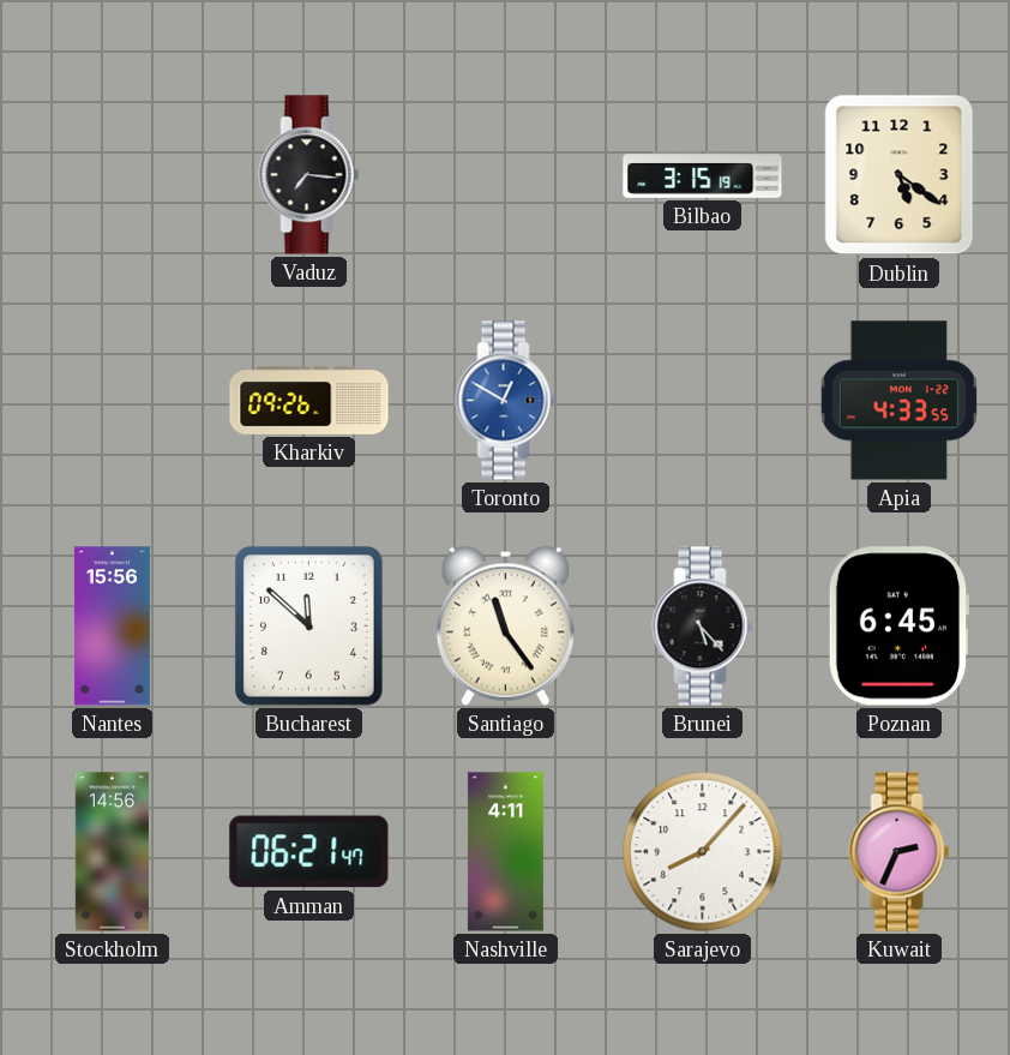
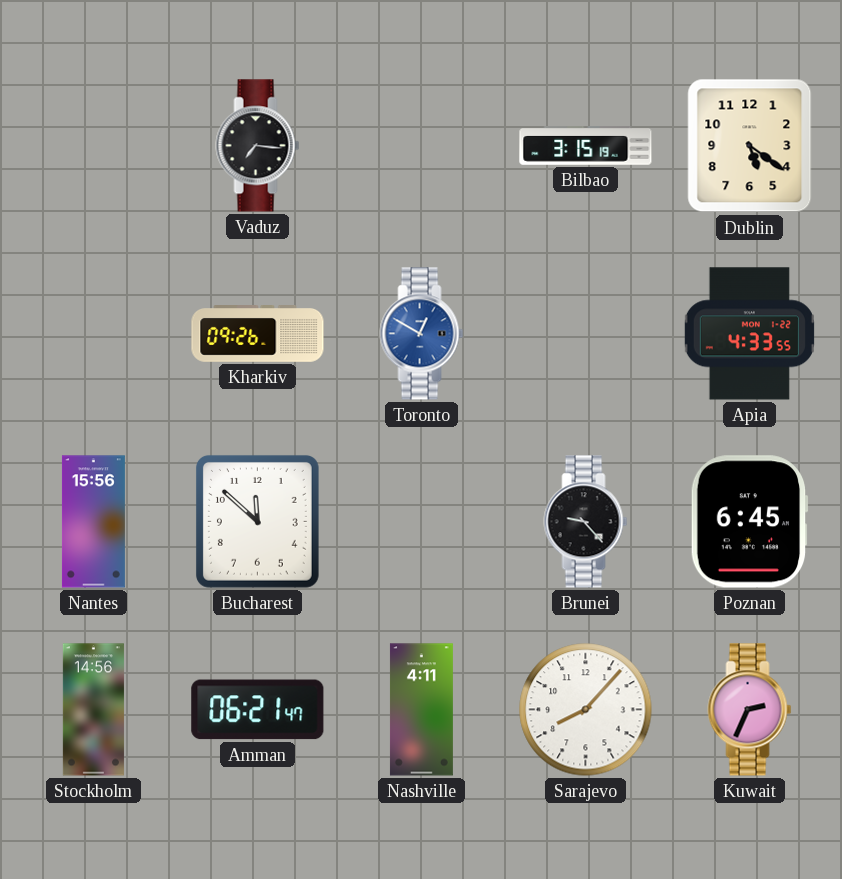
Santiago: 11:24 -> none
Brunei: 5:23 -> 9:23
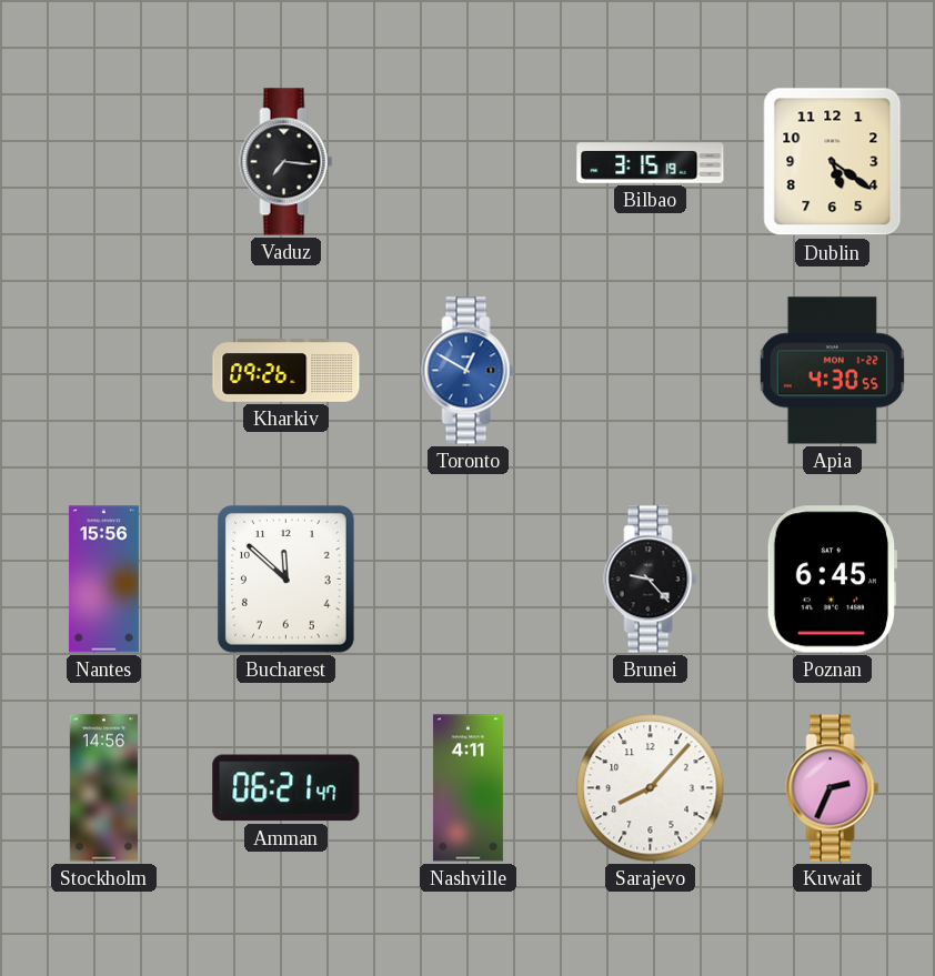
Apia: 4:33 -> 4:30
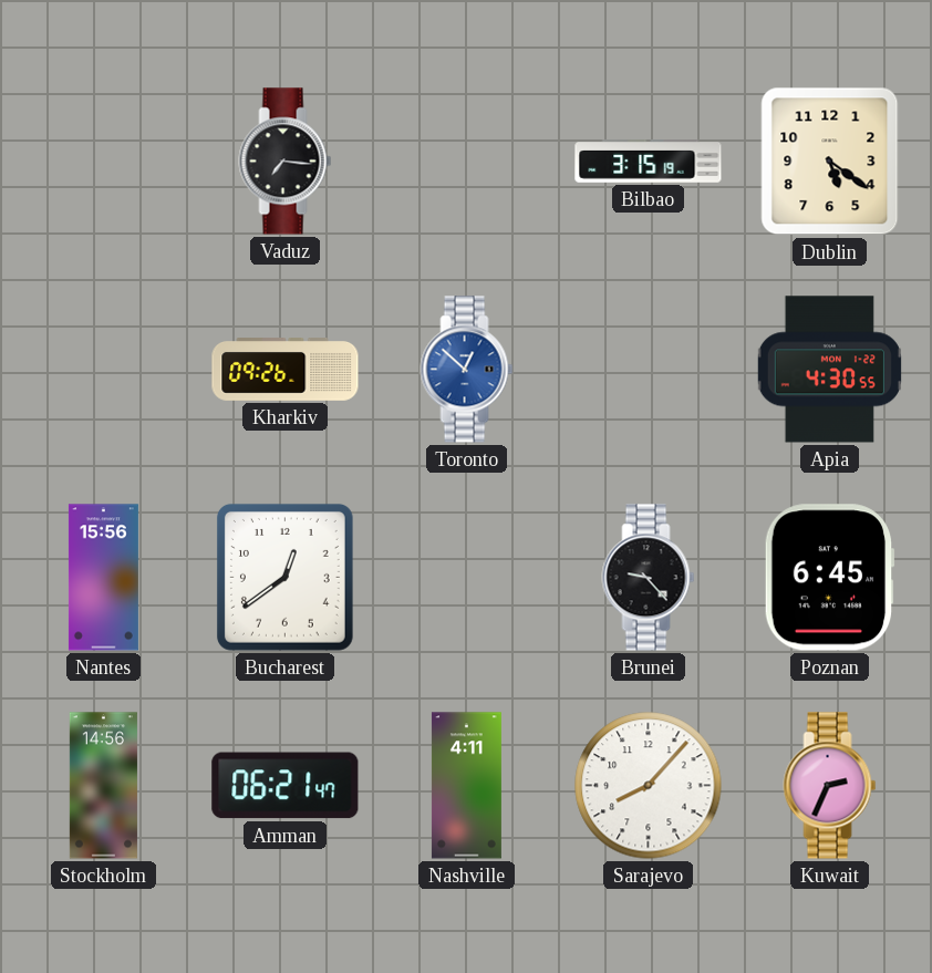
Toronto: 12:50 -> 12:52
Bucharest: 11:52 -> 12:39
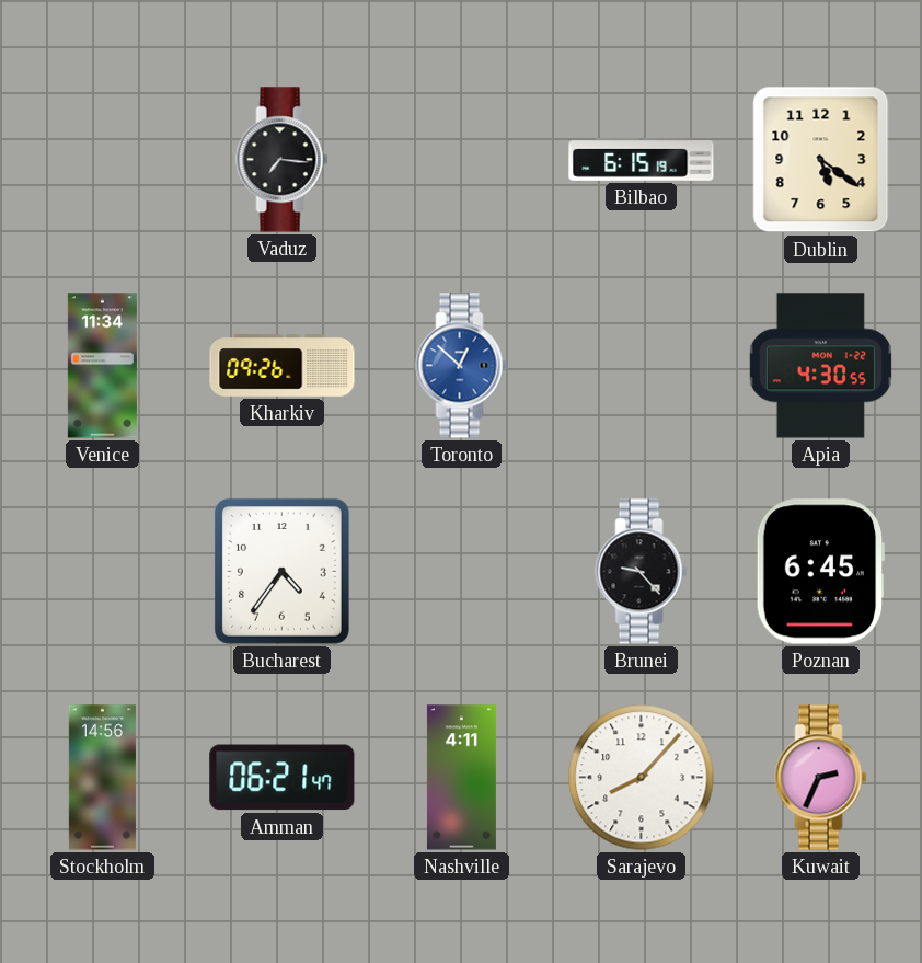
Bilbao: 3:15 -> 6:15
Venice: none -> 11:34
Nantes: 15:56 -> none
Bucharest: 12:39 -> 4:36
